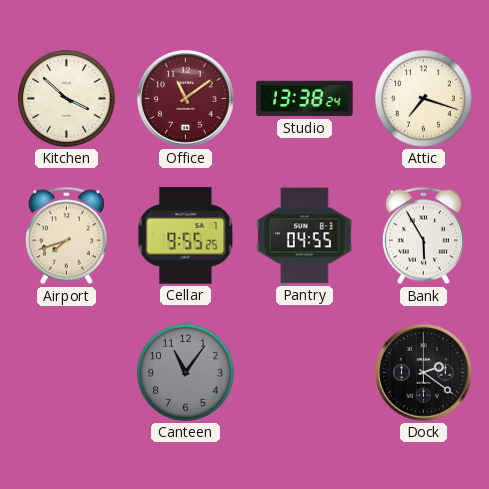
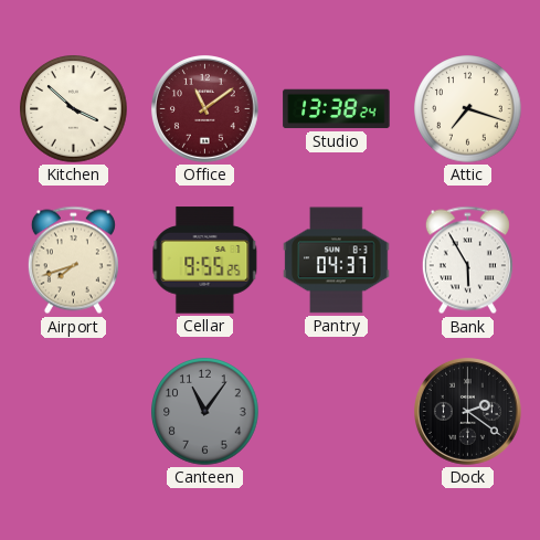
Pantry: 04:55 -> 04:37
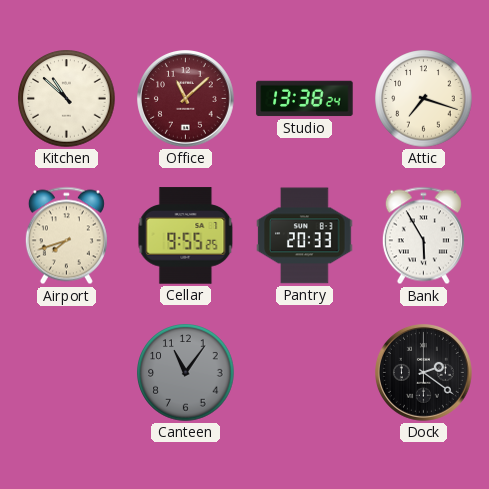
Kitchen: 3:52 -> 10:52
Office: 11:09 -> 11:08
Pantry: 04:37 -> 20:33
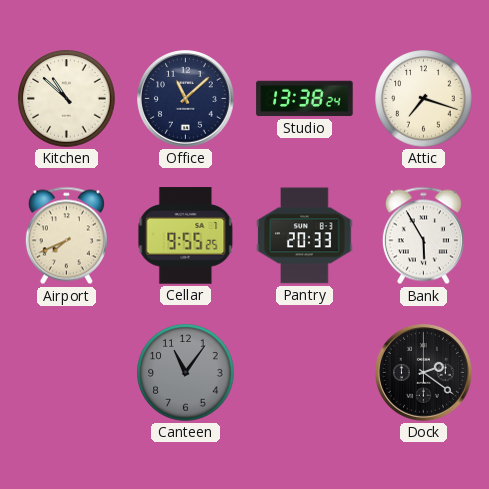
Office dial: burgundy -> navy
Airport: 7:42 -> 7:41
